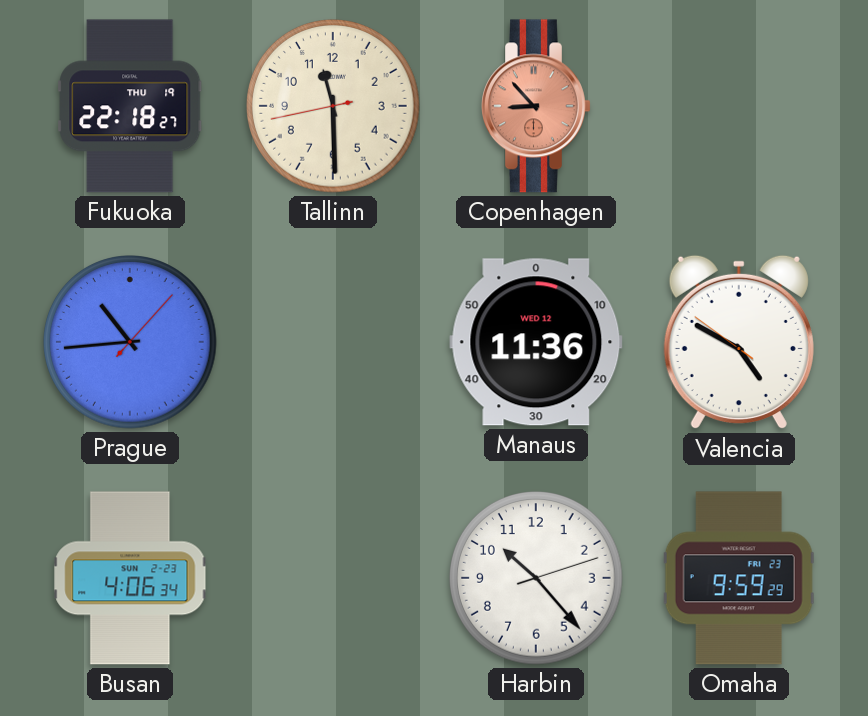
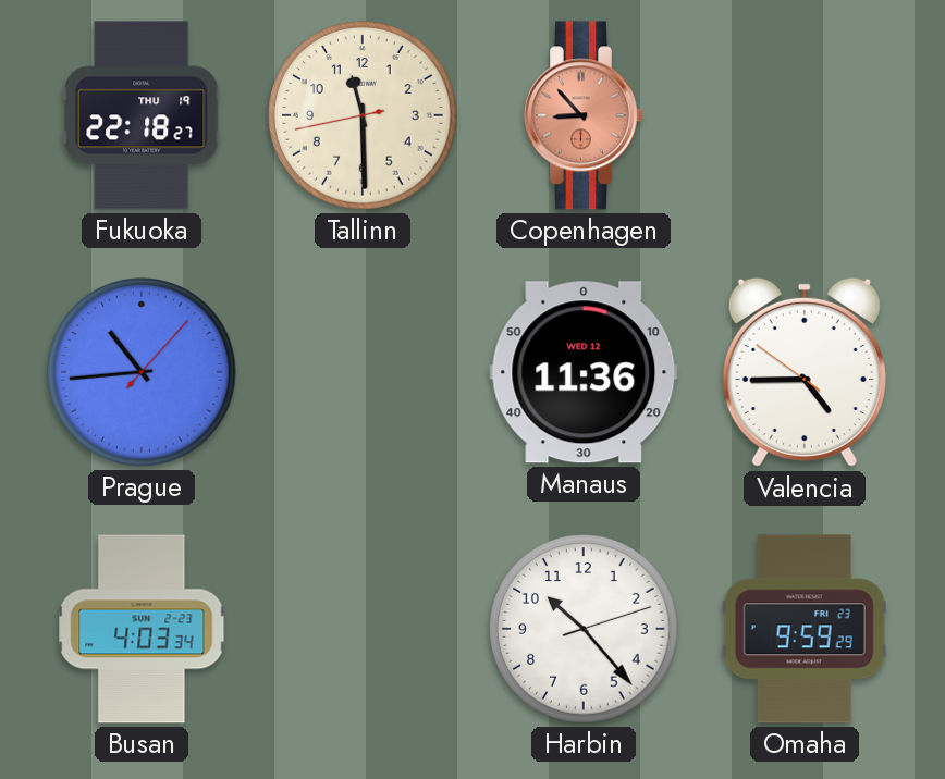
Valencia: 4:49 -> 4:44
Busan: 4:06 -> 4:03
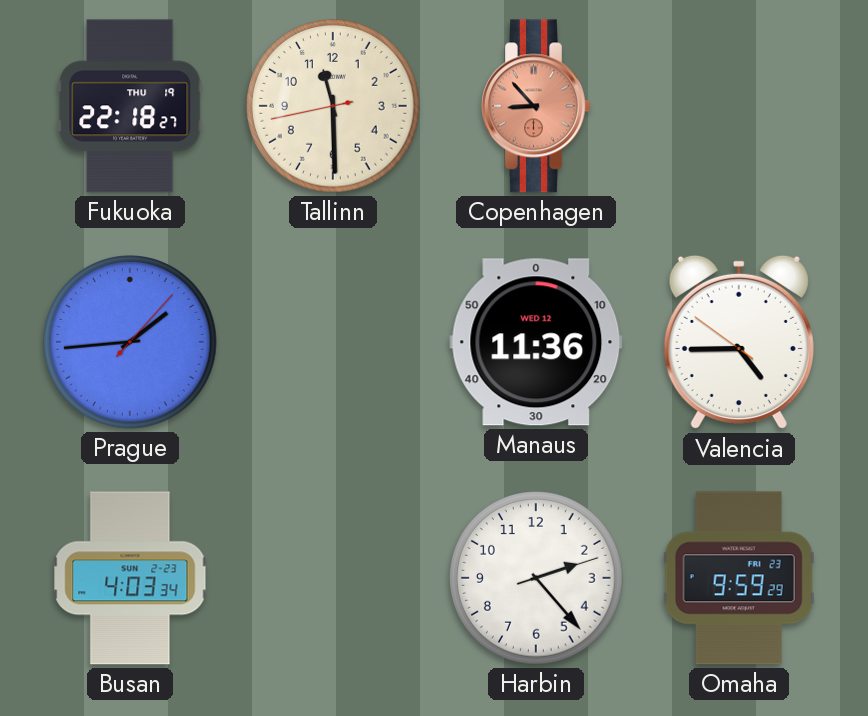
Prague: 10:44 -> 1:44
Harbin: 10:23 -> 2:23
